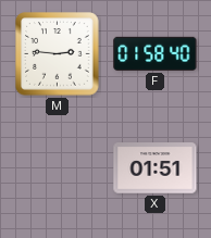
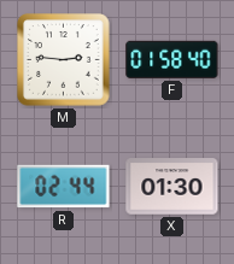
R: none -> 02:44
X: 01:51 -> 01:30
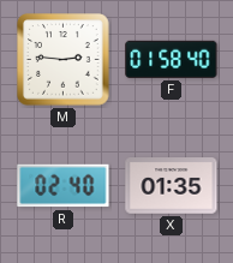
R: 02:44 -> 02:40
X: 01:30 -> 01:35
